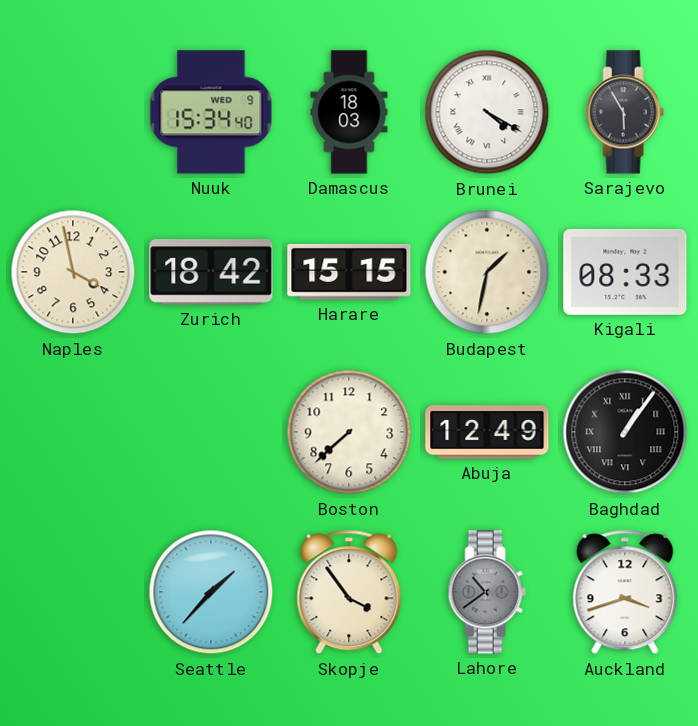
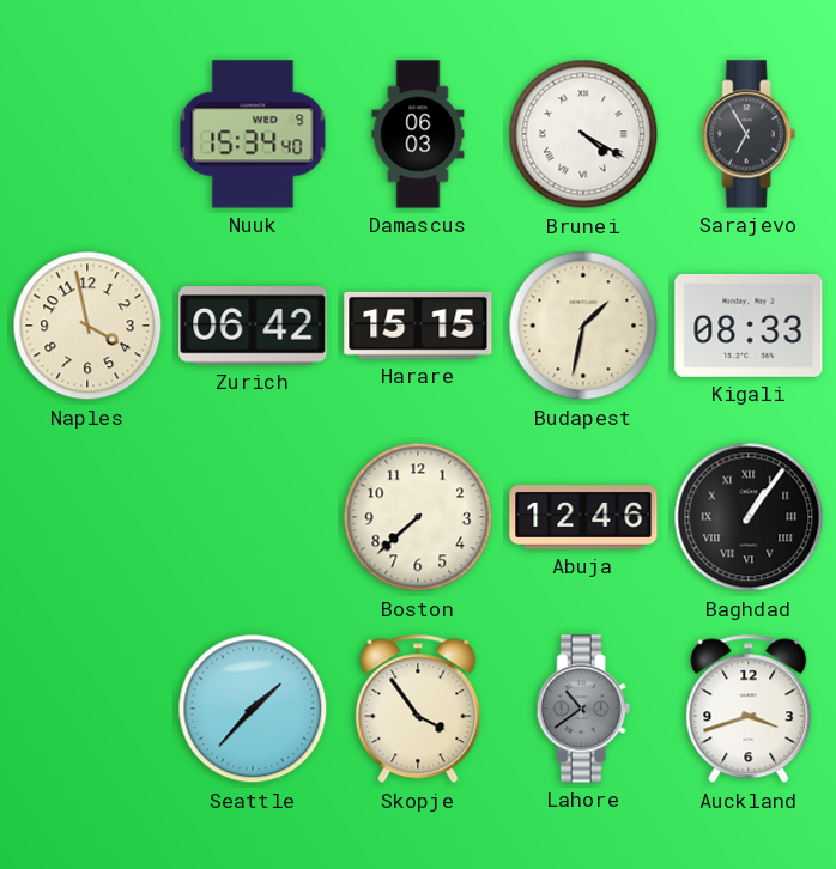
Damascus: 18:03 -> 06:03
Sarajevo: 5:55 -> 6:55
Zurich: 18:42 -> 06:42
Abuja: 12:49 -> 12:46
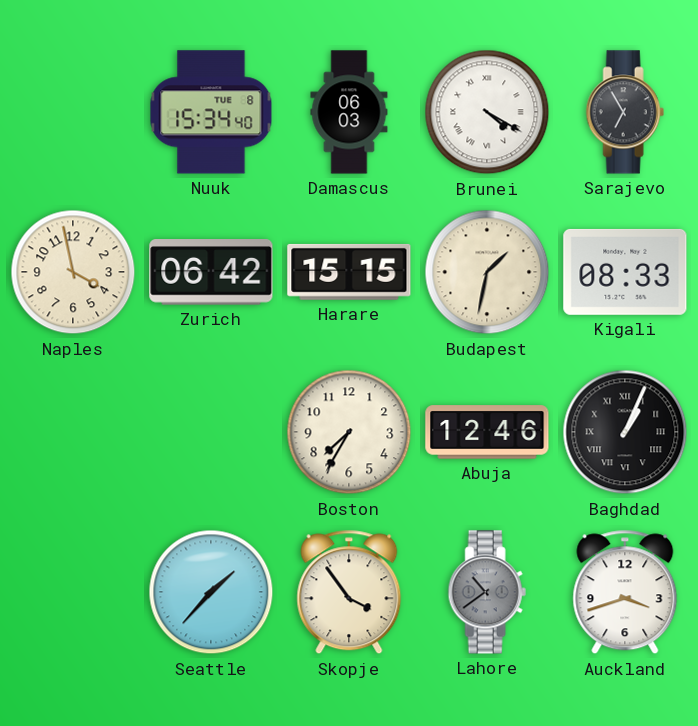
Nuuk date: WED 9 -> TUE 8
Boston: 7:38 -> 7:35
Baghdad: 1:06 -> 1:04
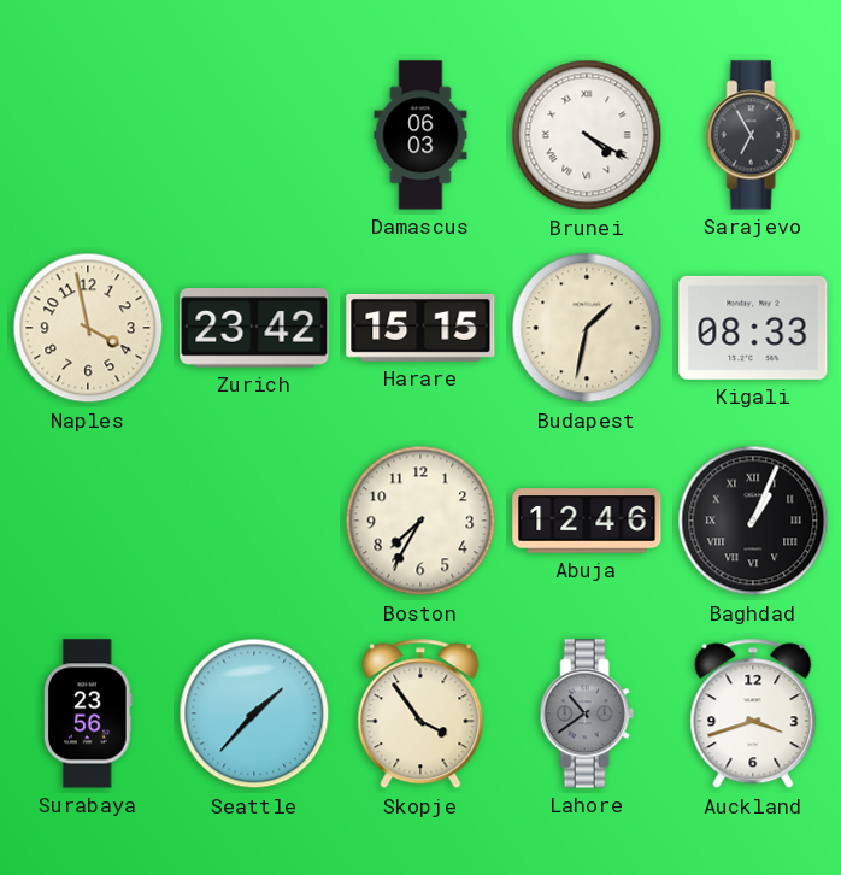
Nuuk: 15:34 -> none
Zurich: 06:42 -> 23:42
Surabaya: none -> 23:56
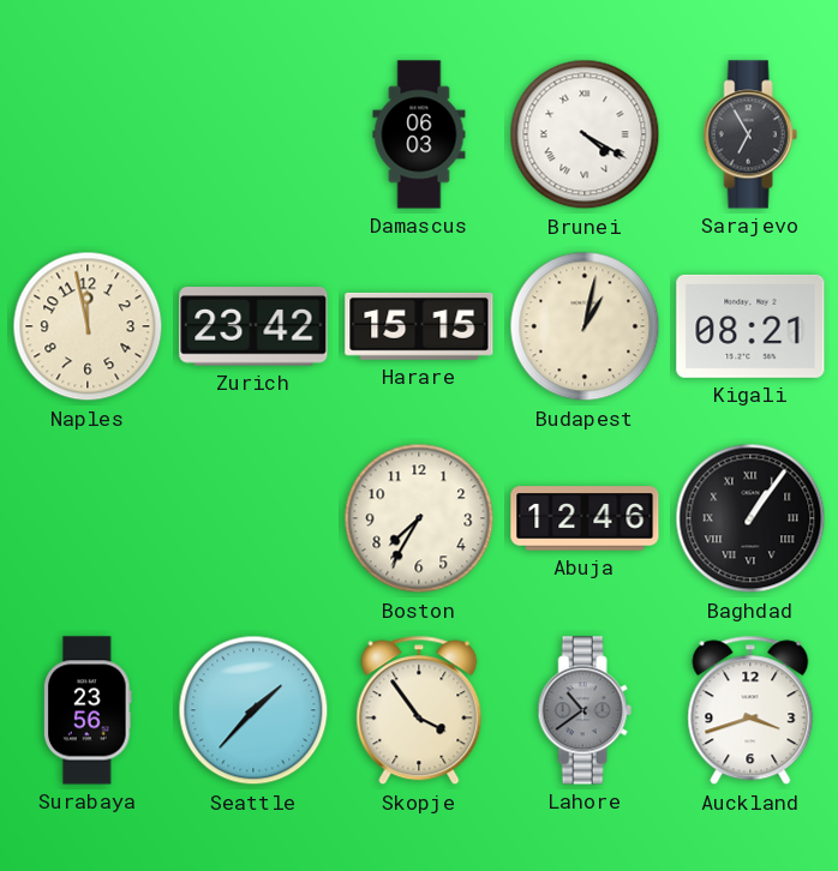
Naples: 3:58 -> 11:58
Budapest: 1:32 -> 1:02
Kigali: 08:33 -> 08:21
Baghdad: 1:04 -> 1:06
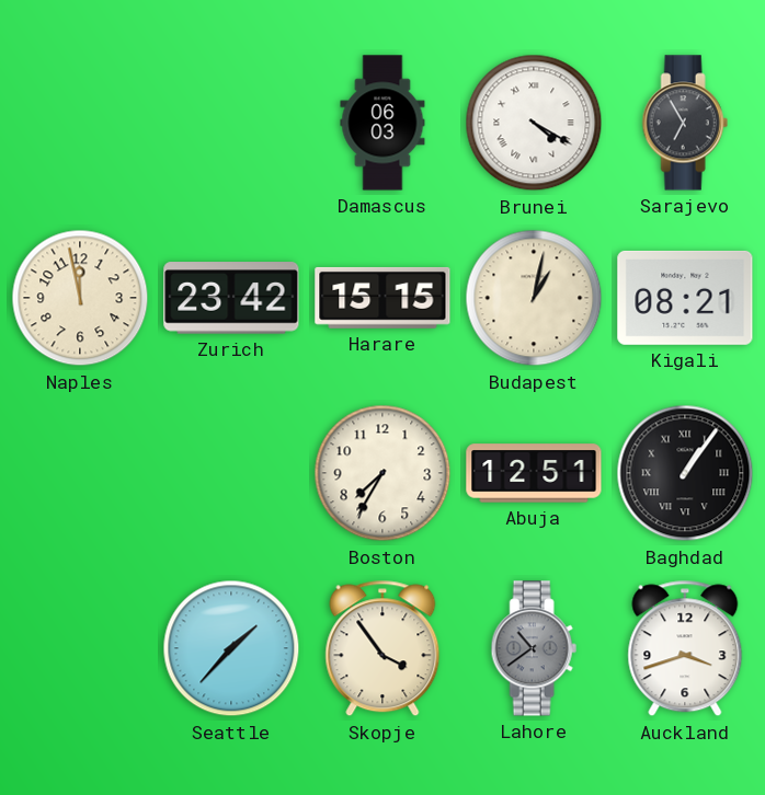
Abuja: 12:46 -> 12:51
Surabaya: 23:56 -> none
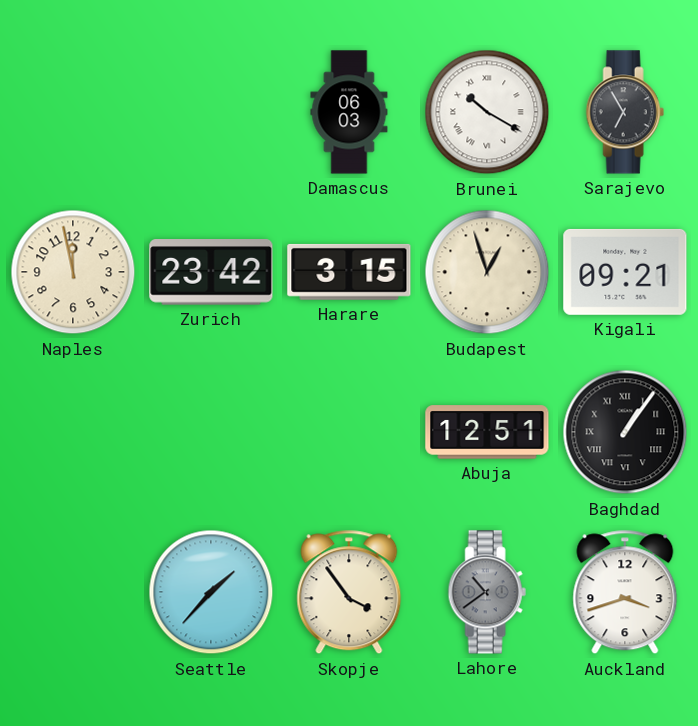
Brunei: 4:20 -> 10:20
Harare: 15:15 -> 3:15
Budapest: 1:02 -> 12:57
Kigali: 08:21 -> 09:21
Boston: 7:35 -> none
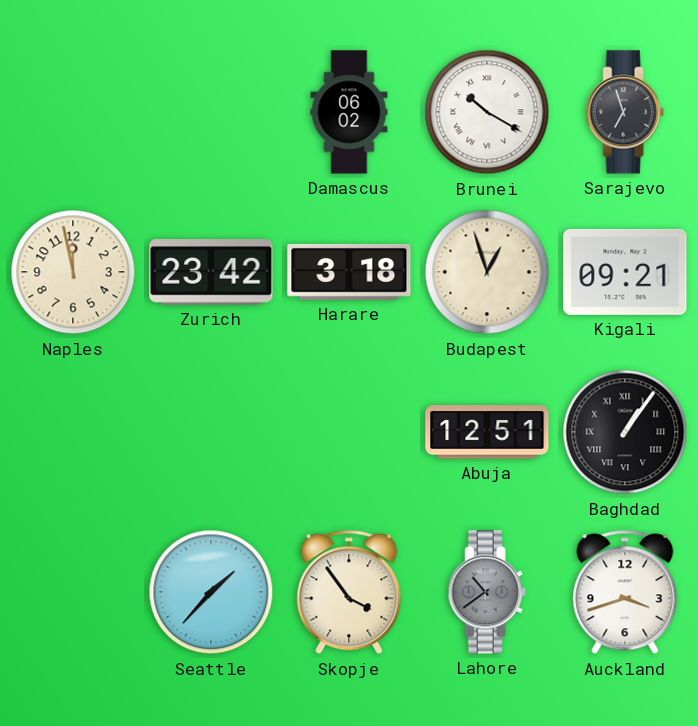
Damascus: 06:03 -> 06:02
Sarajevo: 6:55 -> 6:57
Harare: 3:15 -> 3:18
